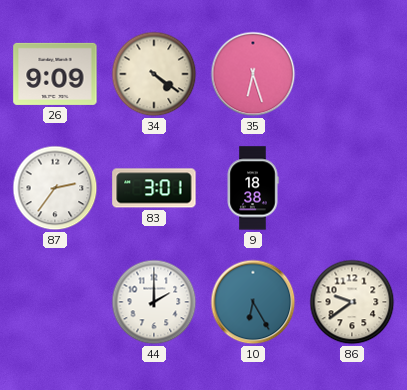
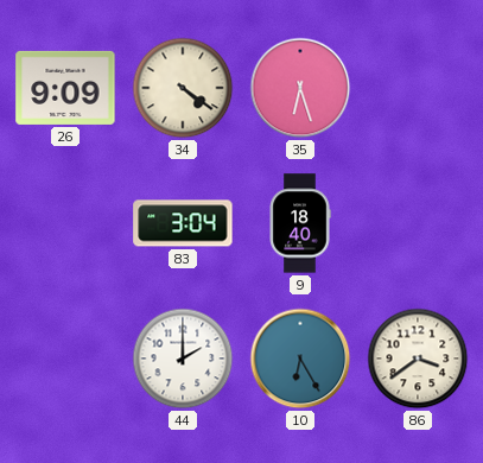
87: 2:36 -> none
83: 3:01 -> 3:04
9: 18:38 -> 18:40
86: 9:39 -> 3:39
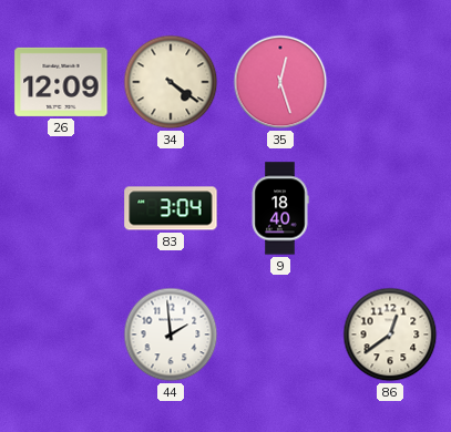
26: 9:09 -> 12:09
35: 6:27 -> 12:27
44: 2:00 -> 1:59
10: 6:25 -> none
86: 3:39 -> 12:39
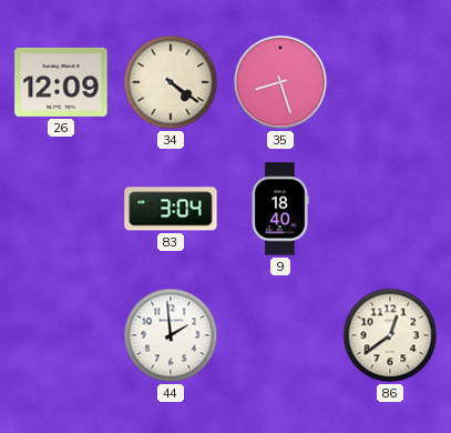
35: 12:27 -> 8:27
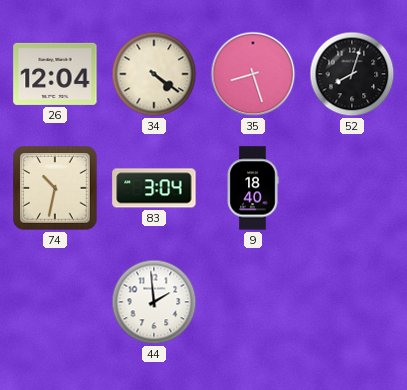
26: 12:09 -> 12:04
52: none -> 8:03
74: none -> 10:32
86: 12:39 -> none
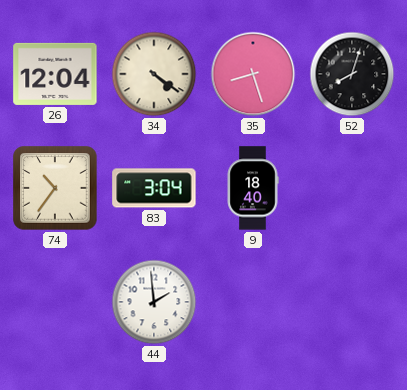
74: 10:32 -> 10:36
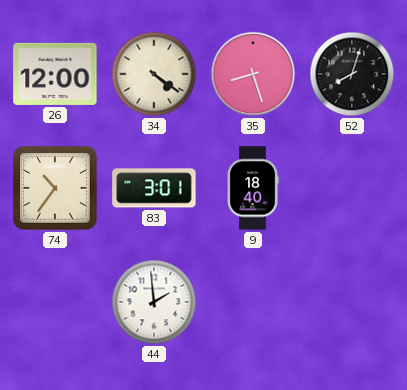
26: 12:04 -> 12:00
83: 3:04 -> 3:01
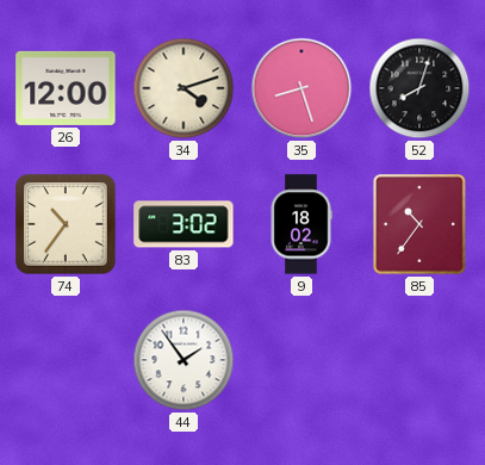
34: 4:21 -> 4:12
83: 3:01 -> 3:02
9: 18:40 -> 18:02
85: none -> 10:36
44: 1:59 -> 1:54
